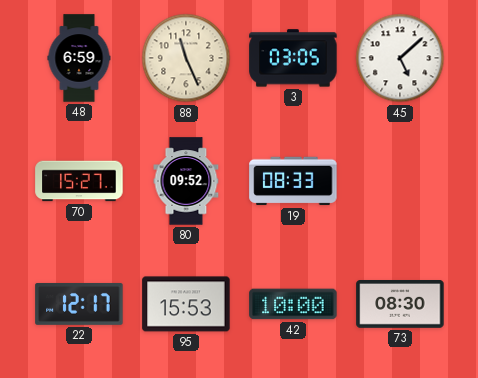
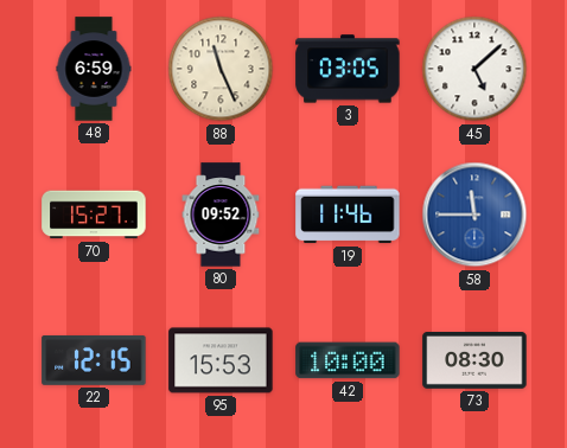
19: 08:33 -> 11:46
58: none -> 11:45
22: 12:17 -> 12:15
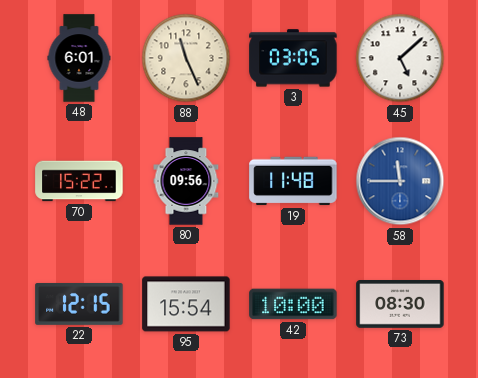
48: 6:59 -> 6:01
70: 15:27 -> 15:22
80: 09:52 -> 09:56
19: 11:46 -> 11:48
95: 15:53 -> 15:54
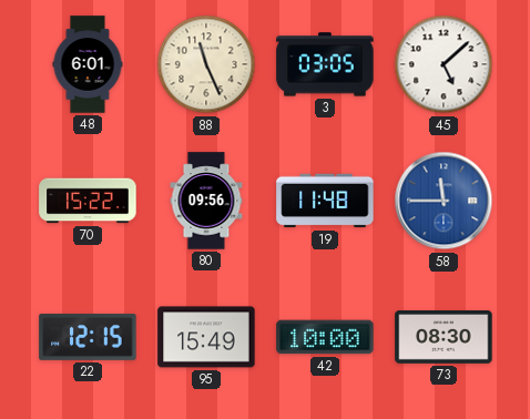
95: 15:54 -> 15:49
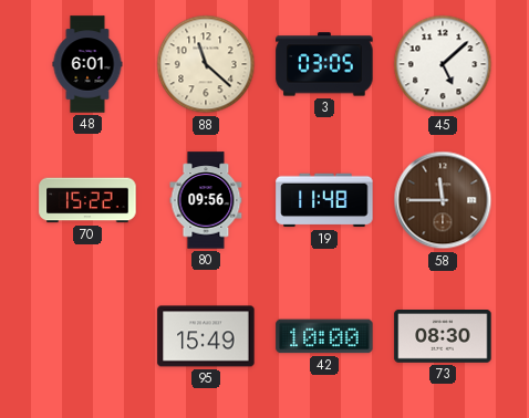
88: 11:26 -> 11:22
58 dial: blue -> brown
22: 12:15 -> none
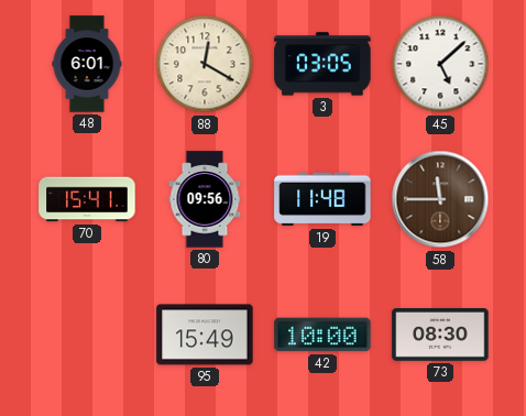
88: 11:22 -> 12:20
70: 15:22 -> 15:41
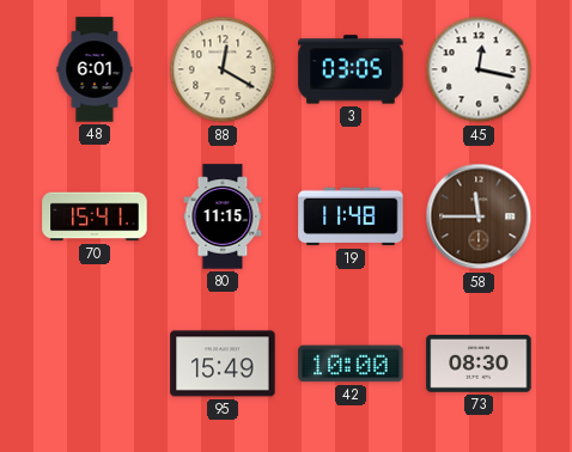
45: 5:08 -> 12:17
80: 09:56 -> 11:15
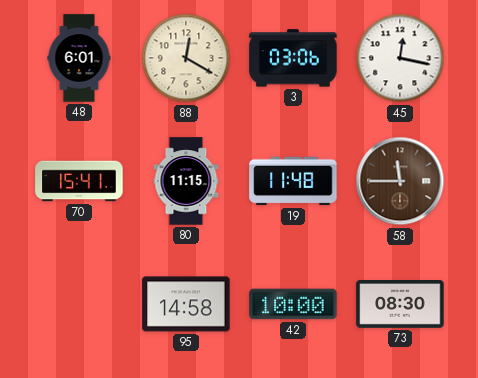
3: 03:05 -> 03:06
95: 15:49 -> 14:58
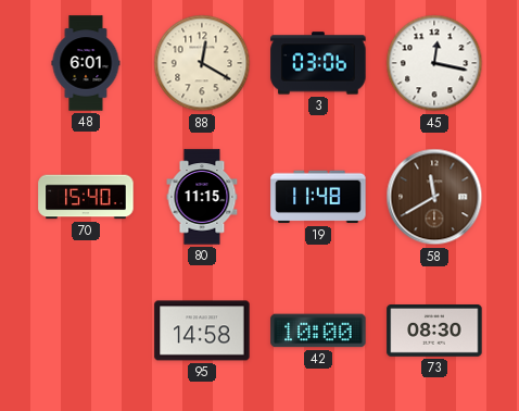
70: 15:41 -> 15:40
58: 11:45 -> 11:40
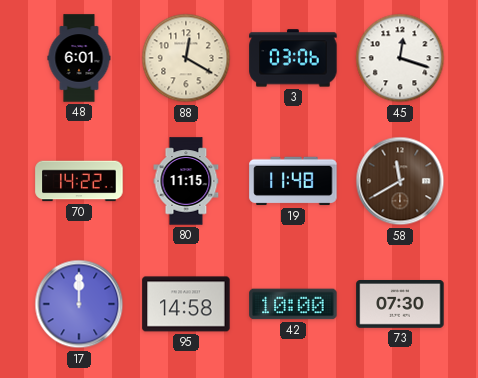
45: 12:17 -> 12:18
70: 15:40 -> 14:22
17: none -> 12:00
73: 08:30 -> 07:30
